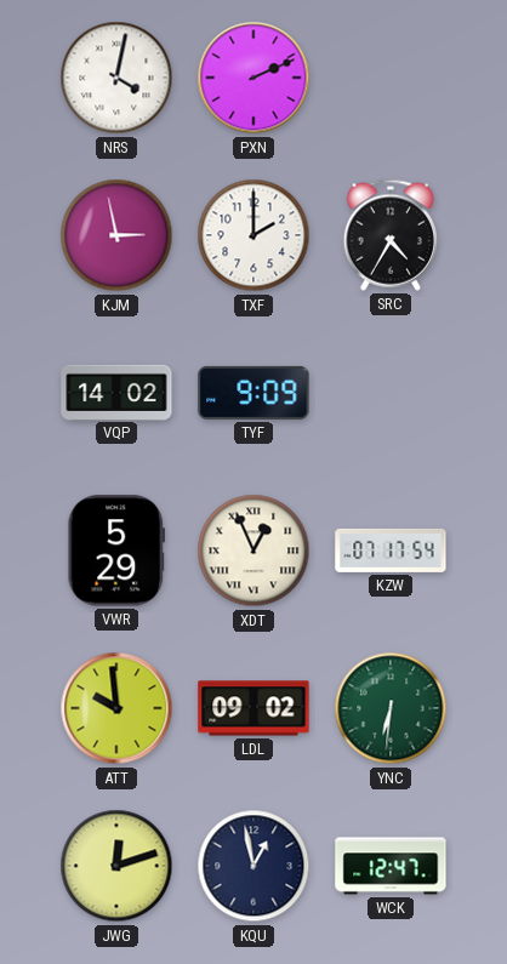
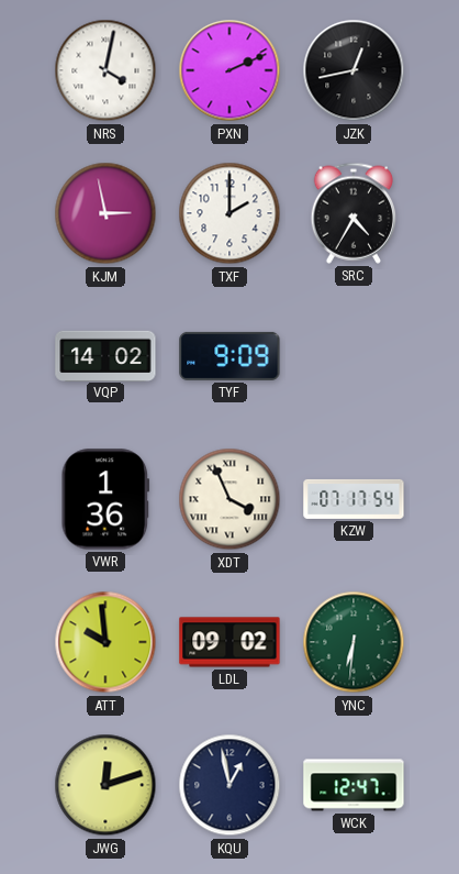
JZK: none -> 12:43
VWR: 5:29 -> 1:36
XDT: 12:56 -> 3:56
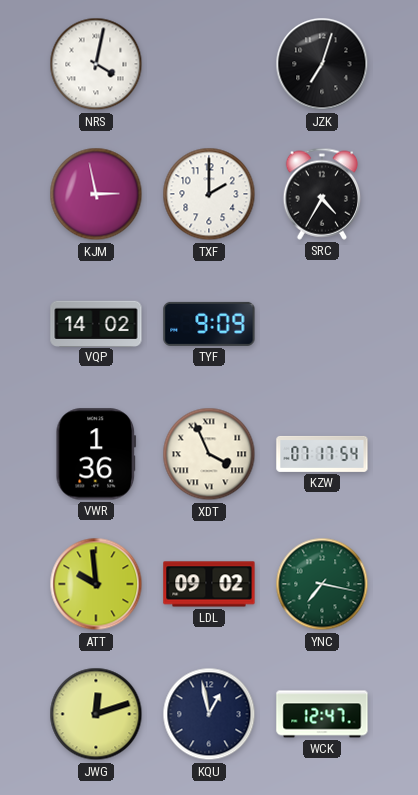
PXN: 2:11 -> none
JZK: 12:43 -> 7:03
YNC: 6:31 -> 7:17
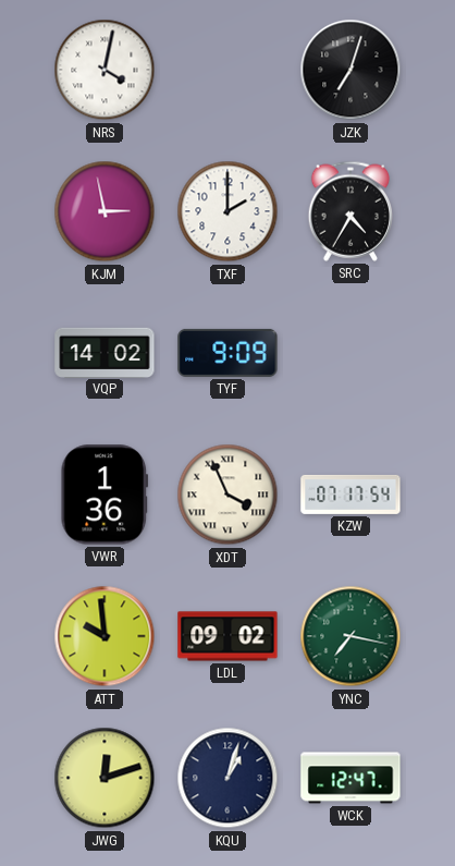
KQU: 12:58 -> 1:03
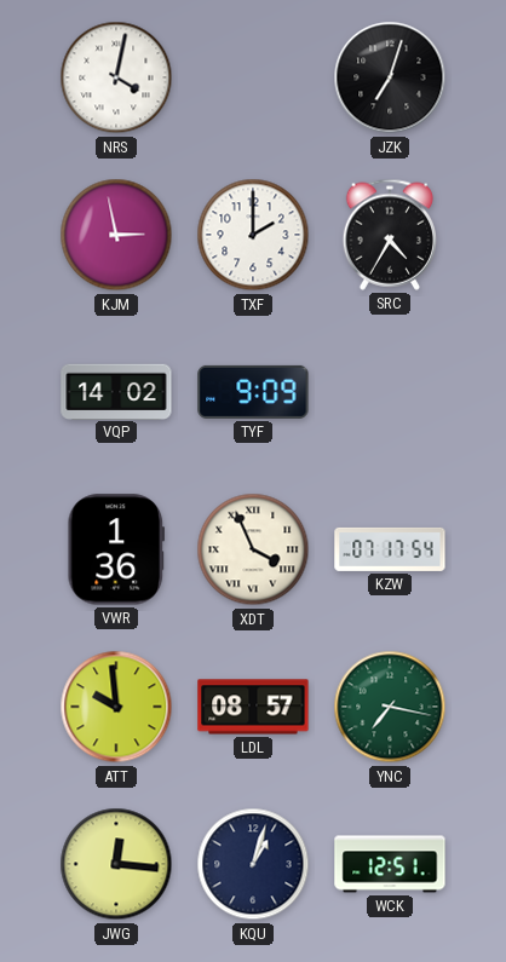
LDL: 09:02 -> 08:57
JWG: 12:12 -> 12:16
WCK: 12:47 -> 12:51
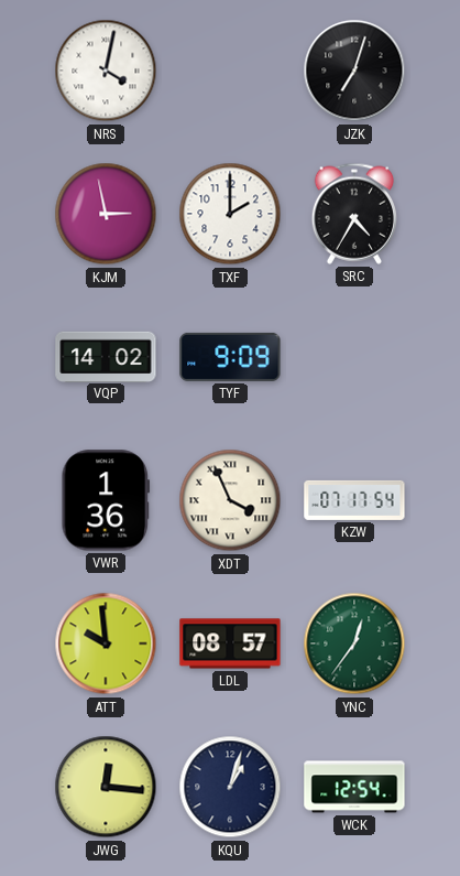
YNC: 7:17 -> 12:36
WCK: 12:51 -> 12:54
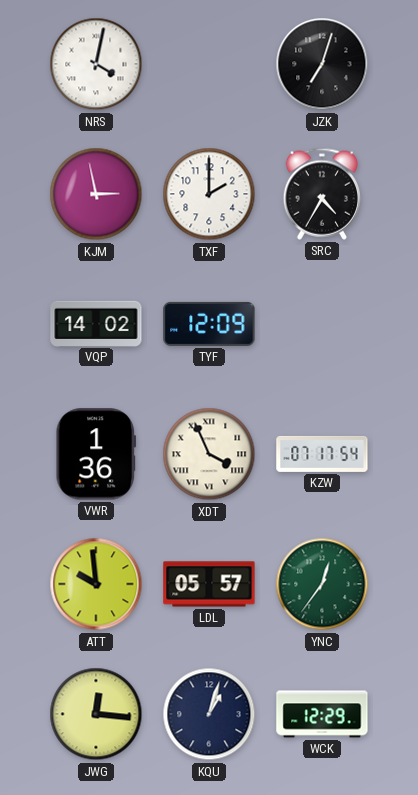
TYF: 9:09 -> 12:09
LDL: 08:57 -> 05:57
WCK: 12:54 -> 12:29
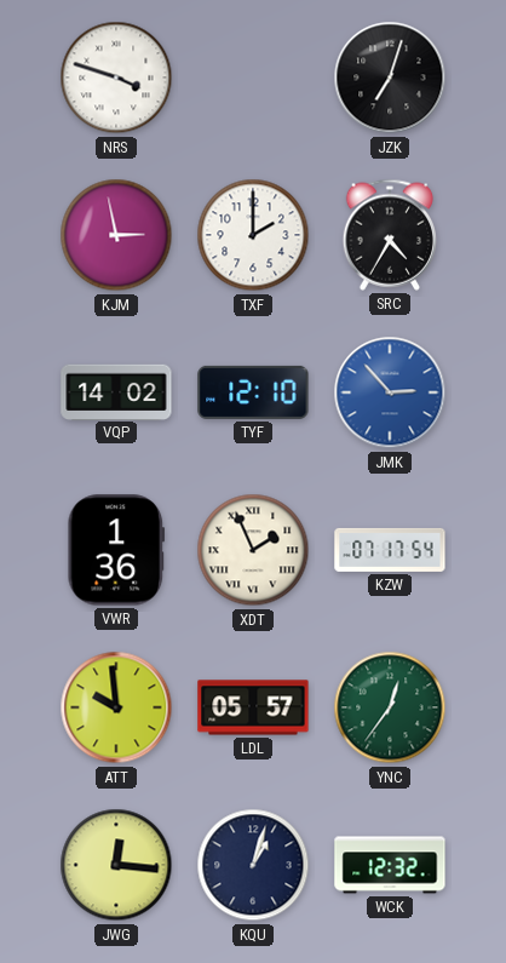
NRS: 4:02 -> 3:48
TYF: 12:09 -> 12:10
JMK: none -> 2:53
XDT: 3:56 -> 1:56
WCK: 12:29 -> 12:32
